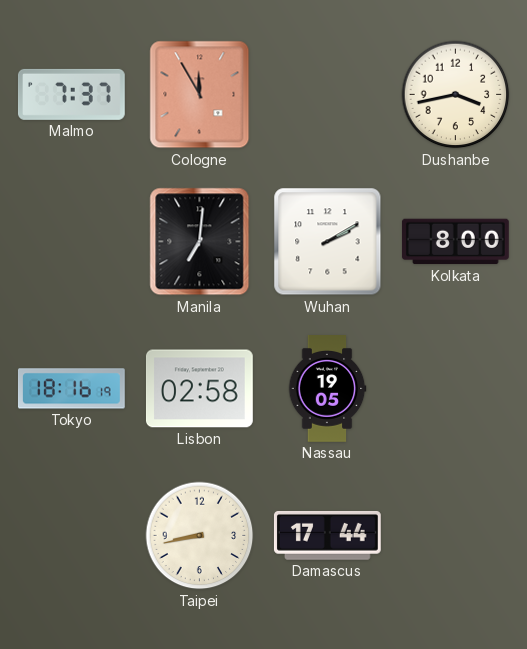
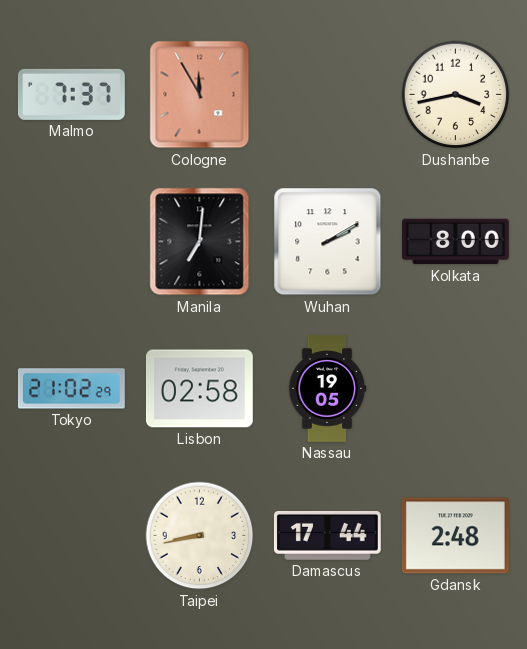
Tokyo: 18:16 -> 21:02
Gdansk: none -> 2:48
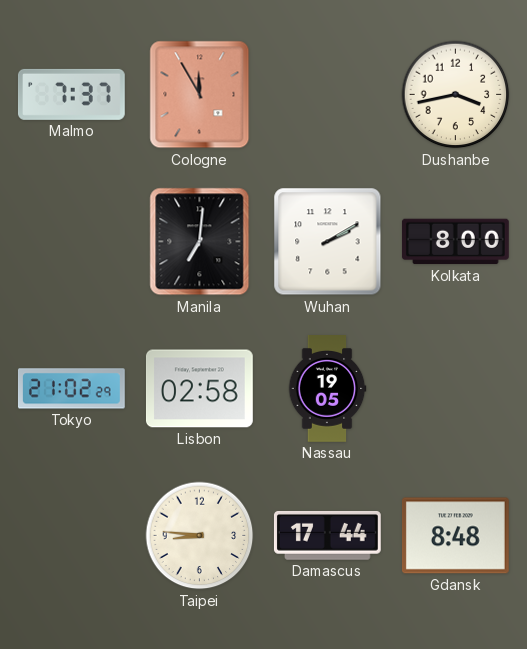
Taipei: 8:43 -> 8:46
Gdansk: 2:48 -> 8:48
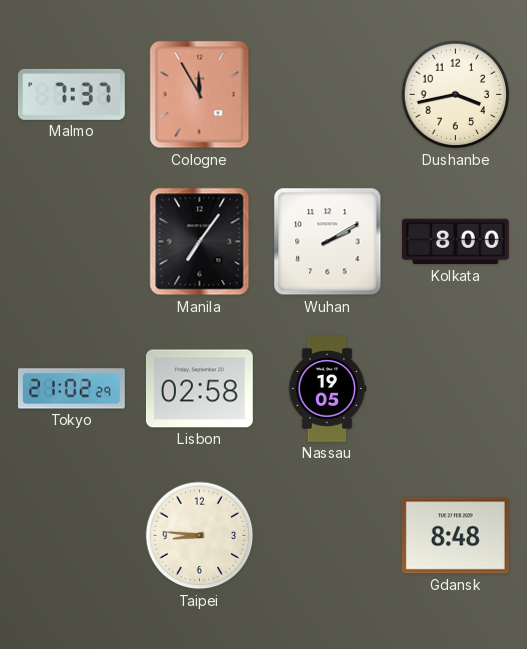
Manila: 7:01 -> 7:06
Damascus: 17:44 -> none
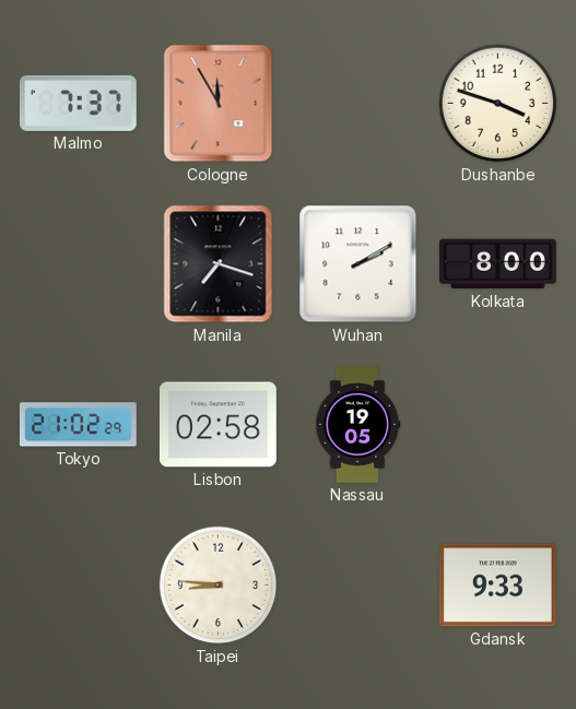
Dushanbe: 3:43 -> 3:48
Manila: 7:06 -> 7:18
Gdansk: 8:48 -> 9:33
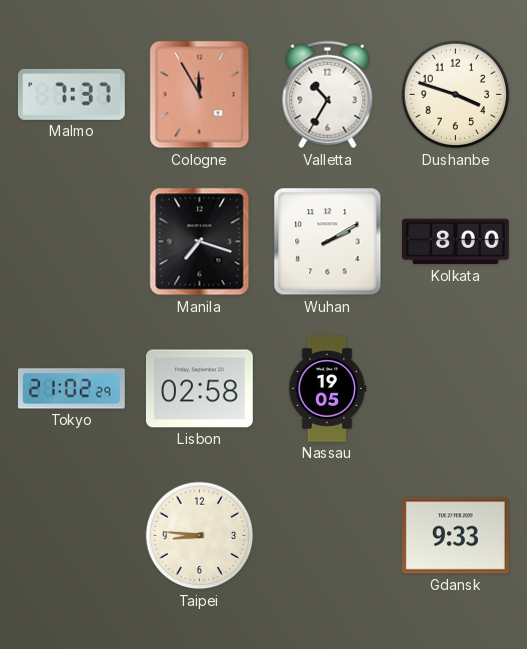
Valletta: none -> 10:35
